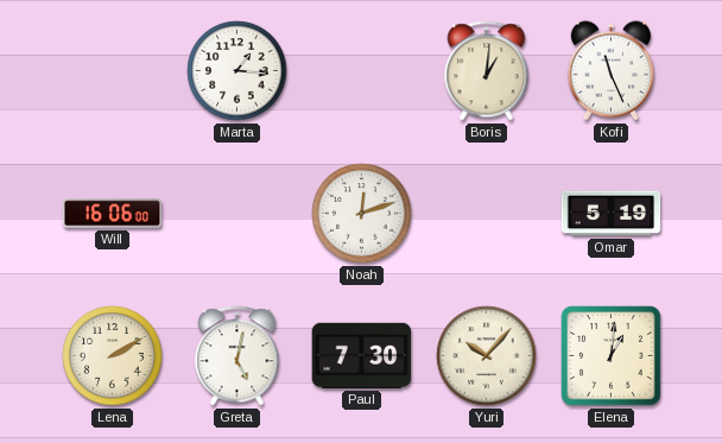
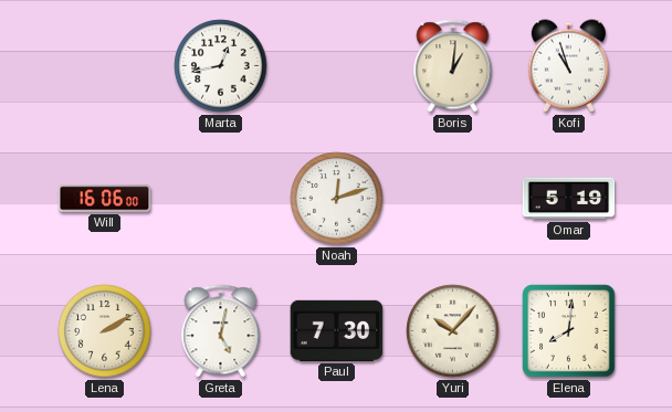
Marta: 1:16 -> 12:43
Kofi: 11:26 -> 10:57
Elena: 1:01 -> 8:01
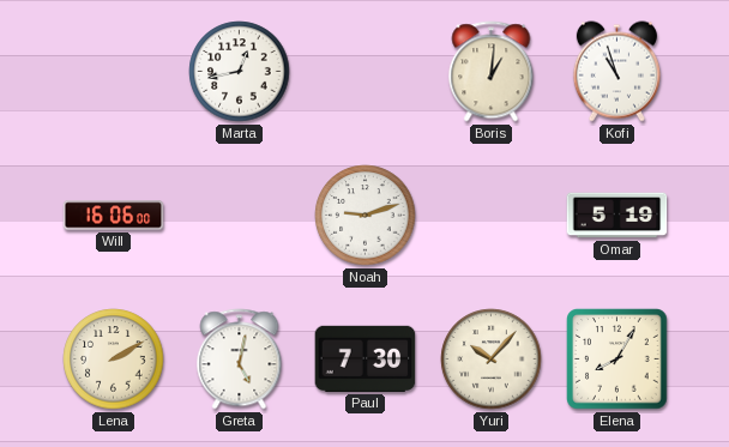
Noah: 12:12 -> 9:12
Elena: 8:01 -> 8:05
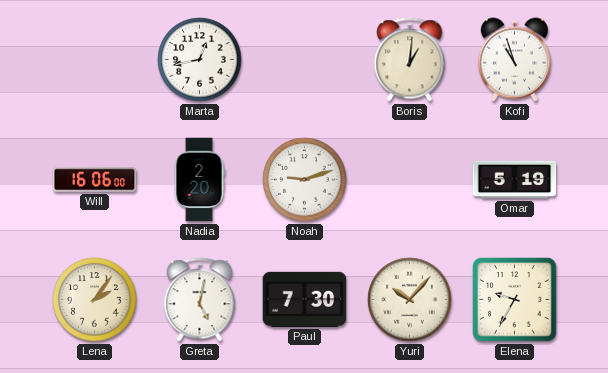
Nadia: none -> 2:20
Lena: 2:10 -> 2:06
Elena: 8:05 -> 9:35
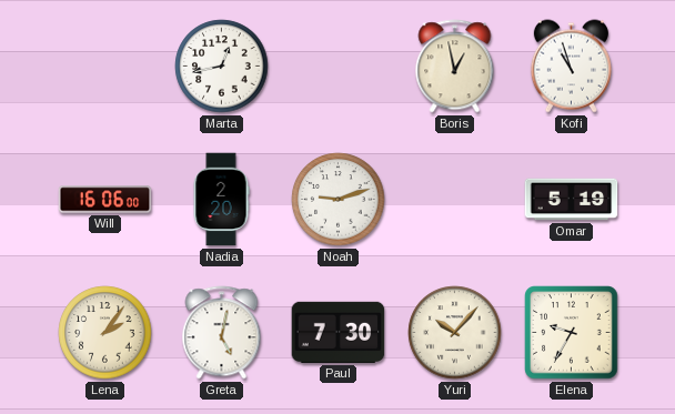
Boris: 1:01 -> 12:58
